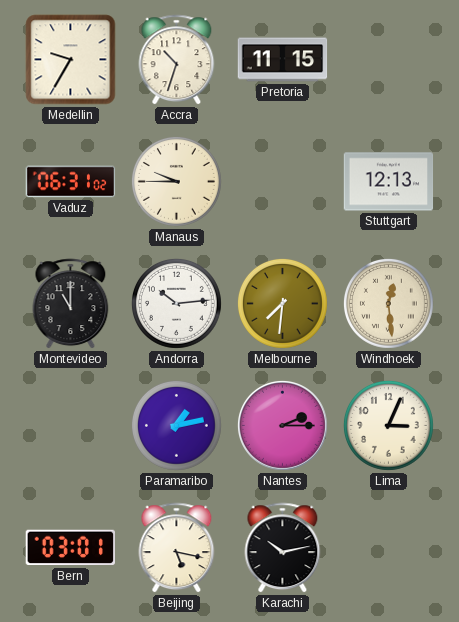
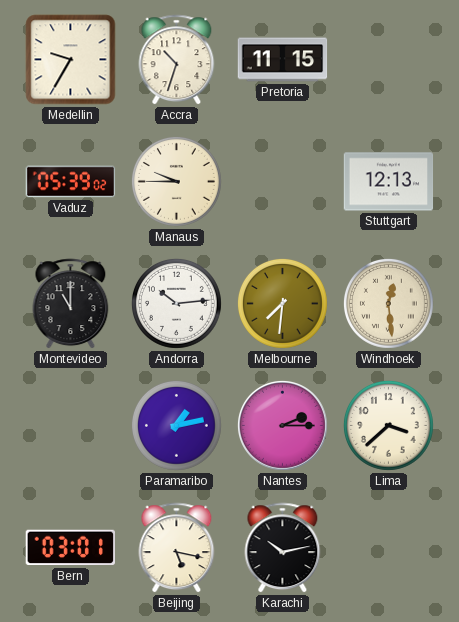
Vaduz: 06:31 -> 05:39
Lima: 3:04 -> 3:38
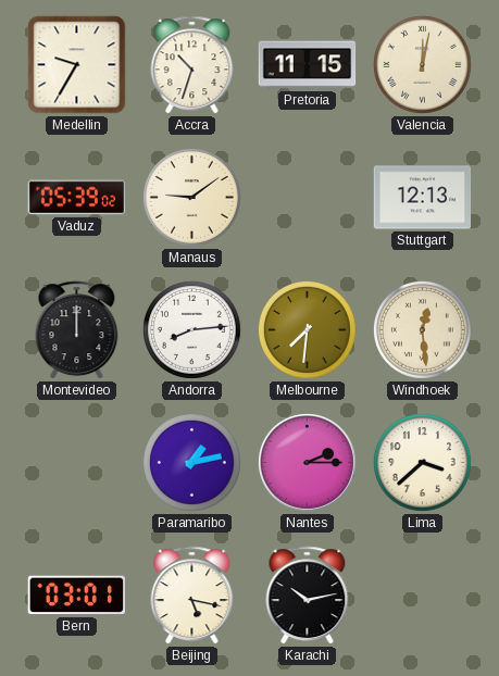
Valencia: none -> 12:02
Manaus: 9:45 -> 9:09
Montevideo: 11:00 -> 12:00
Andorra: 10:14 -> 8:14
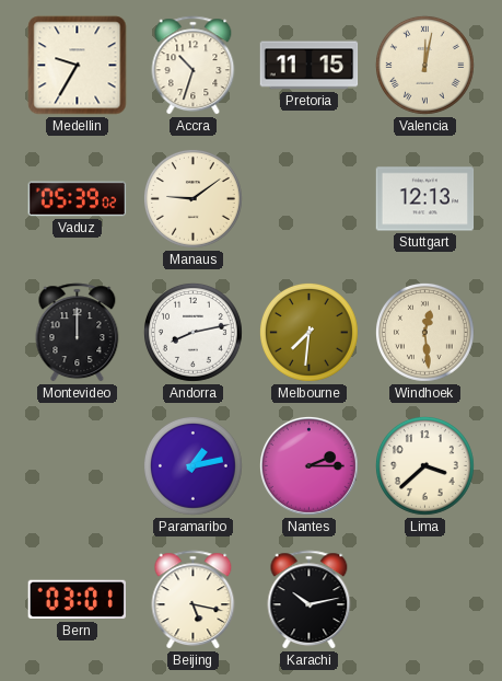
Andorra: 8:14 -> 8:13
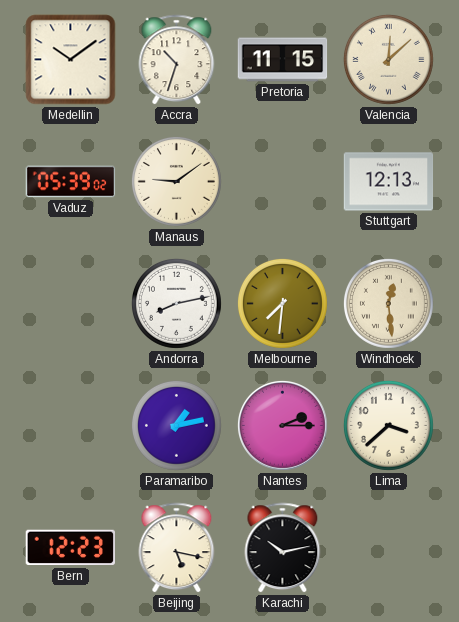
Medellin: 9:35 -> 10:09
Valencia: 12:02 -> 12:08
Montevideo: 12:00 -> none
Bern: 03:01 -> 12:23
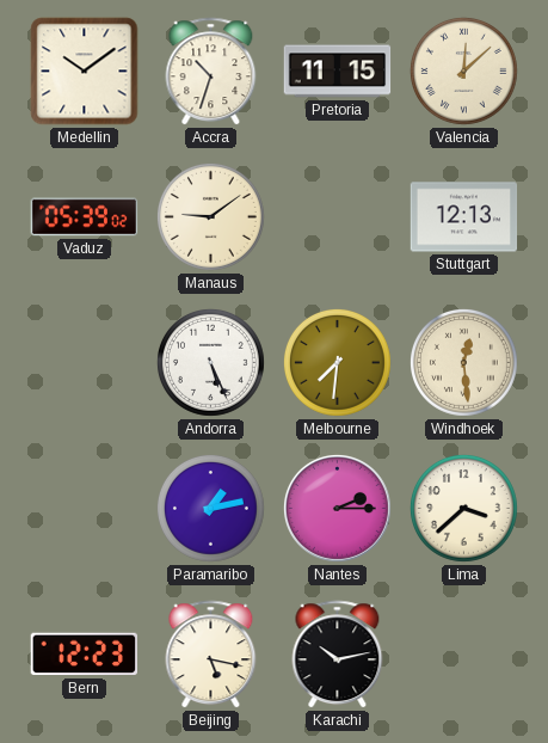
Andorra: 8:13 -> 5:26
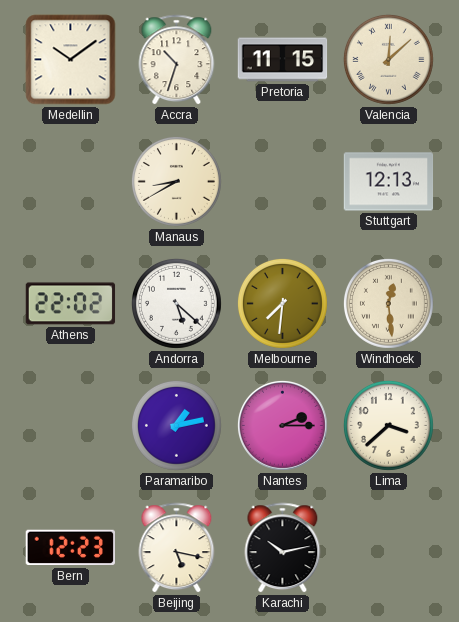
Vaduz: 05:39 -> none
Manaus: 9:09 -> 8:40
Athens: none -> 22:02
Andorra: 5:26 -> 5:22
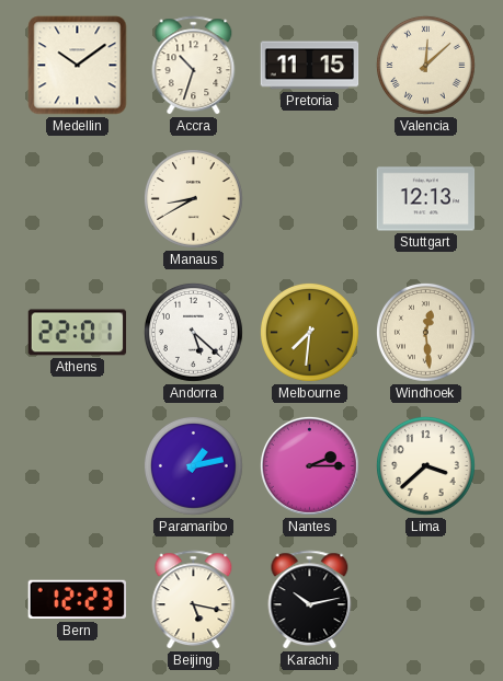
Athens: 22:02 -> 22:01
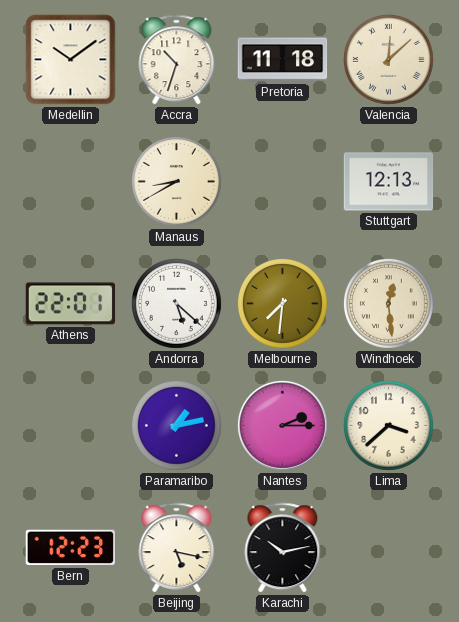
Pretoria: 11:15 -> 11:18
